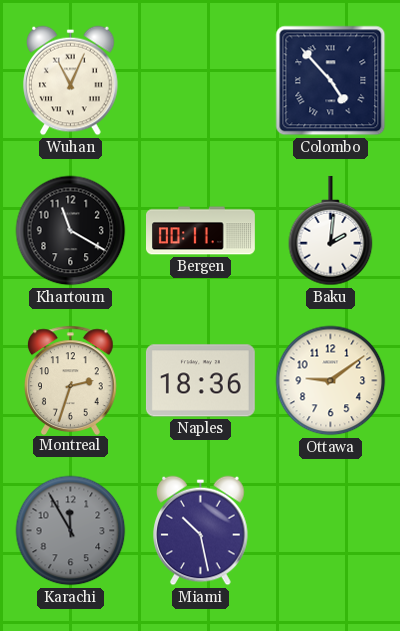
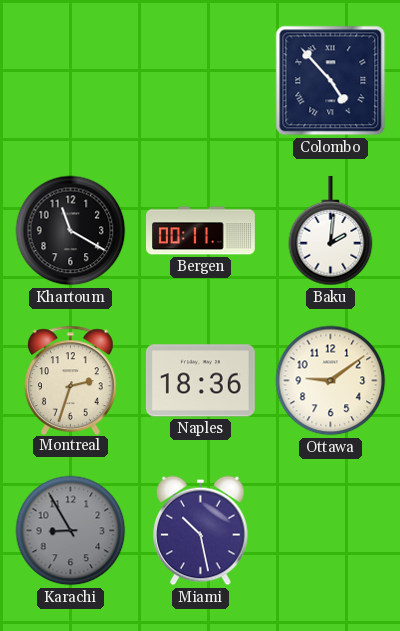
Wuhan: 11:04 -> none
Karachi: 11:55 -> 8:55
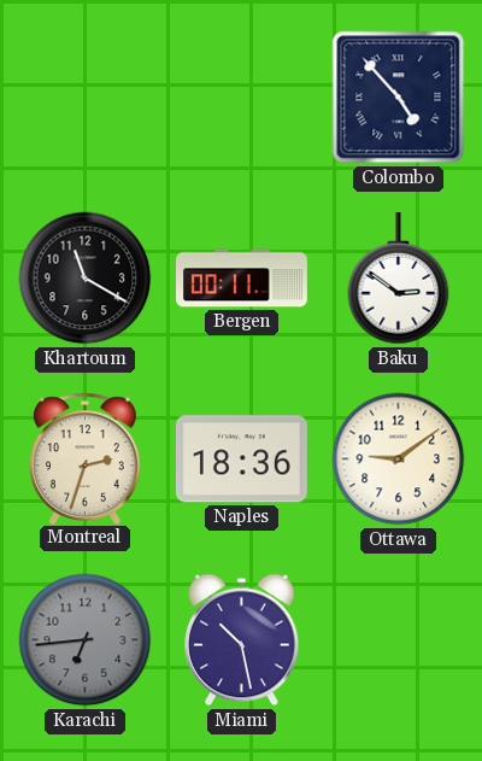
Baku: 2:01 -> 2:51
Karachi: 8:55 -> 6:44
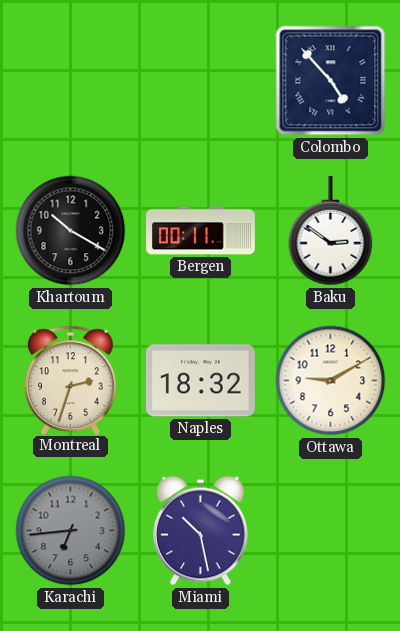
Khartoum: 11:20 -> 10:20
Naples: 18:36 -> 18:32
Ottawa: 9:09 -> 9:10
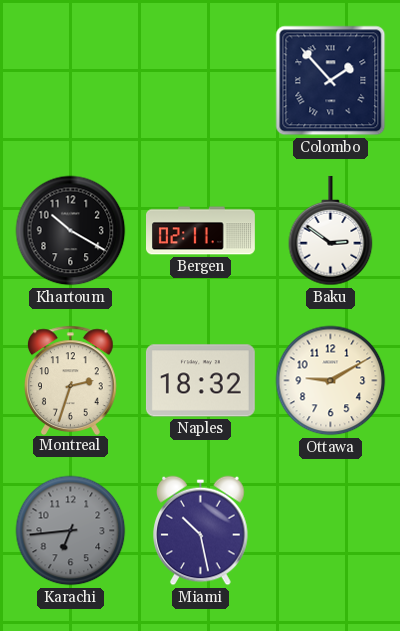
Colombo: 4:53 -> 1:53
Bergen: 00:11 -> 02:11
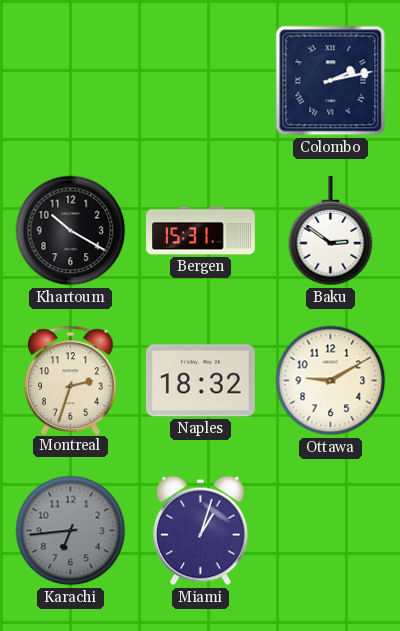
Colombo: 1:53 -> 2:13
Bergen: 02:11 -> 15:31
Miami: 10:28 -> 1:03
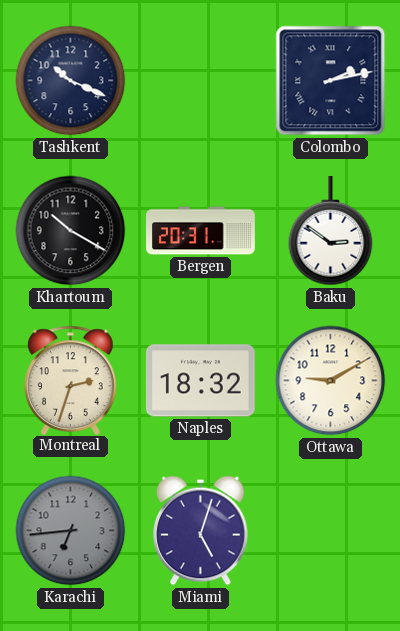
Tashkent: none -> 10:19
Bergen: 15:31 -> 20:31
Miami: 1:03 -> 5:03
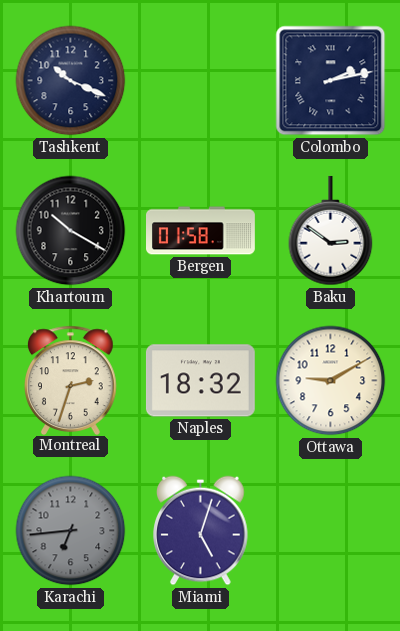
Bergen: 20:31 -> 01:58
